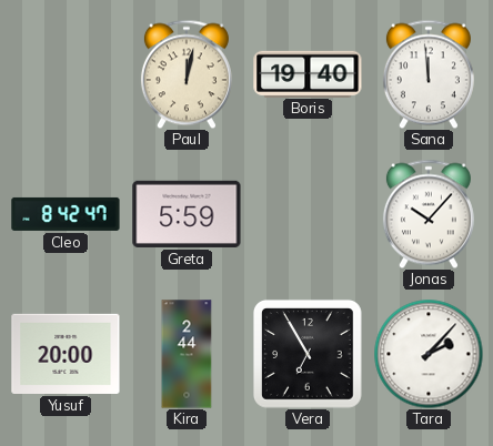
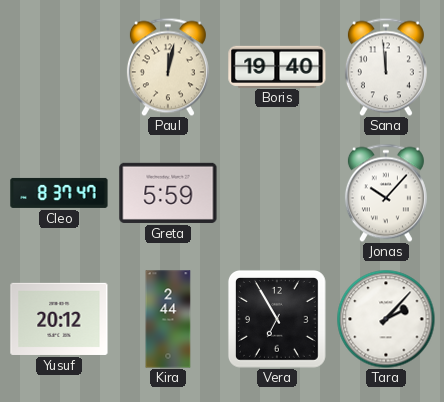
Cleo: 8:42 -> 8:37
Yusuf: 20:00 -> 20:12
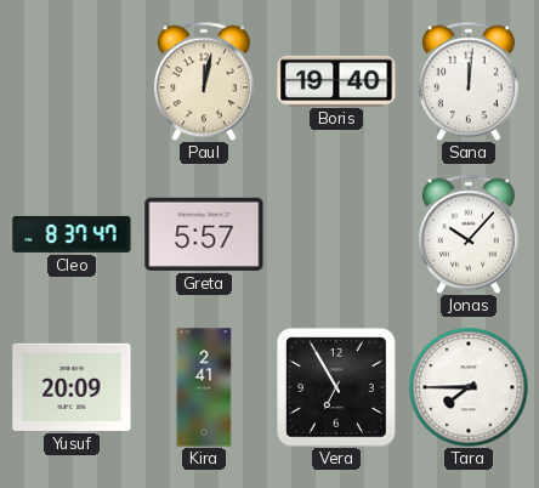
Sana: 11:59 -> 12:01
Greta: 5:59 -> 5:57
Yusuf: 20:12 -> 20:09
Kira: 2:44 -> 2:41
Tara: 2:07 -> 7:45
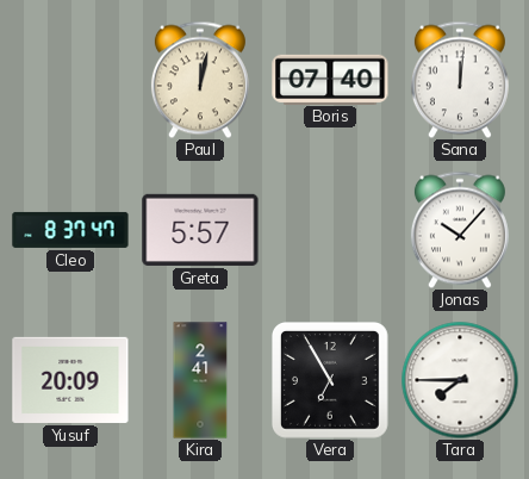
Boris: 19:40 -> 07:40
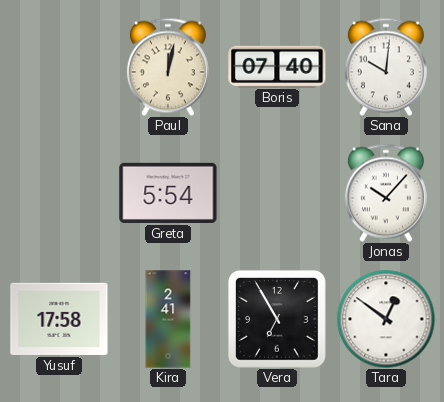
Sana: 12:01 -> 10:01
Cleo: 8:37 -> none
Greta: 5:57 -> 5:54
Yusuf: 20:09 -> 17:58
Tara: 7:45 -> 12:51
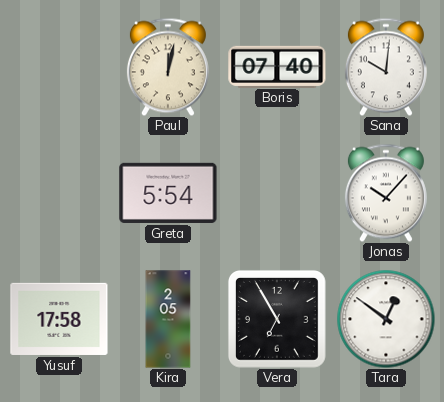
Kira: 2:41 -> 2:05
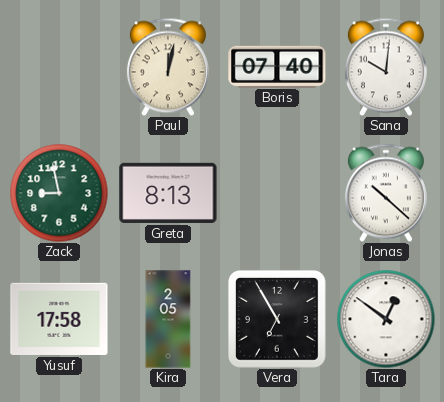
Zack: none -> 8:58
Greta: 5:54 -> 8:13
Jonas: 10:07 -> 10:22
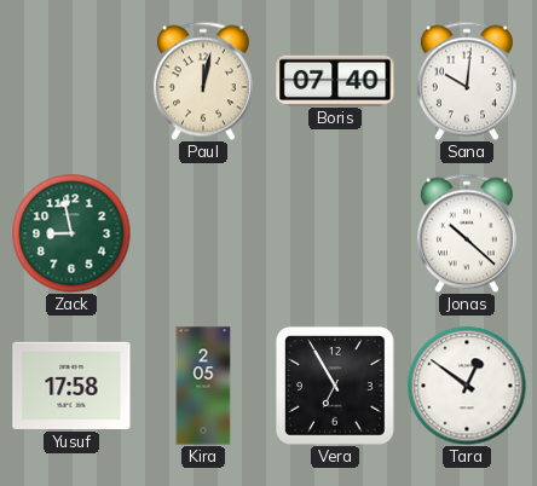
Greta: 8:13 -> none
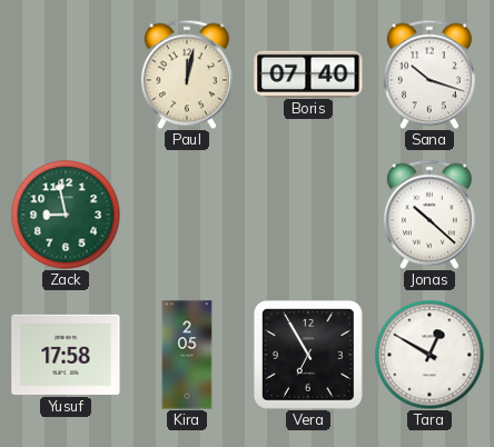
Sana: 10:01 -> 10:18
Tara: 12:51 -> 12:50
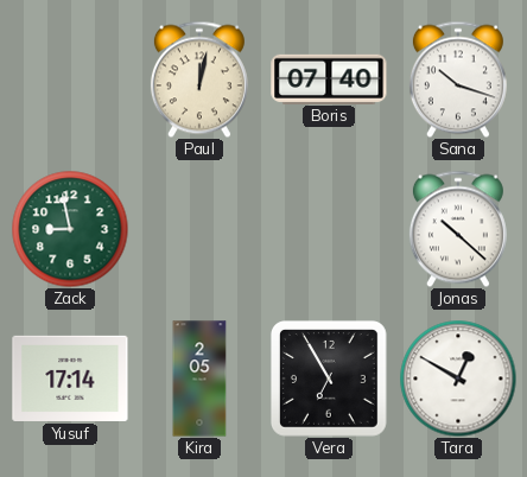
Yusuf: 17:58 -> 17:14
